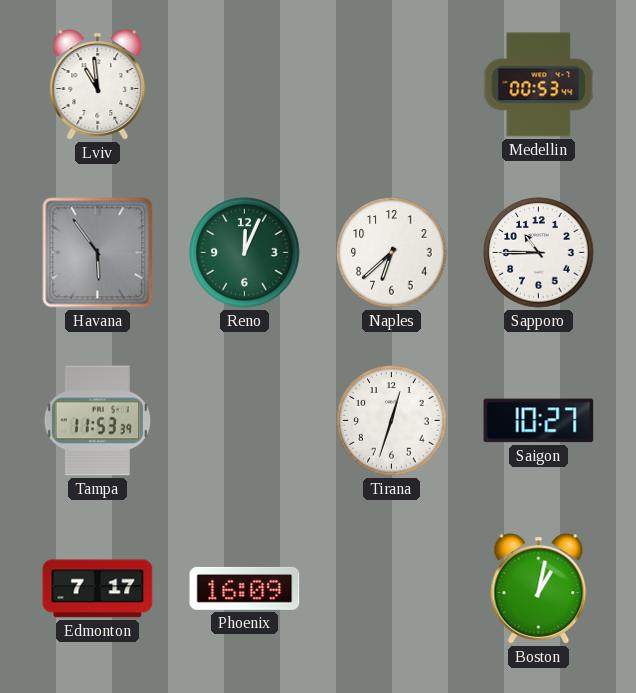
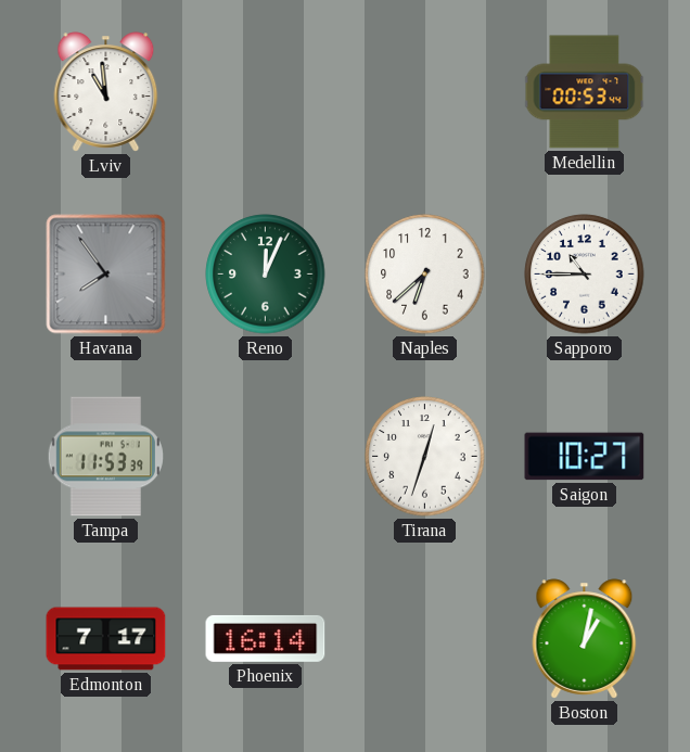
Havana: 5:54 -> 7:54
Phoenix: 16:09 -> 16:14
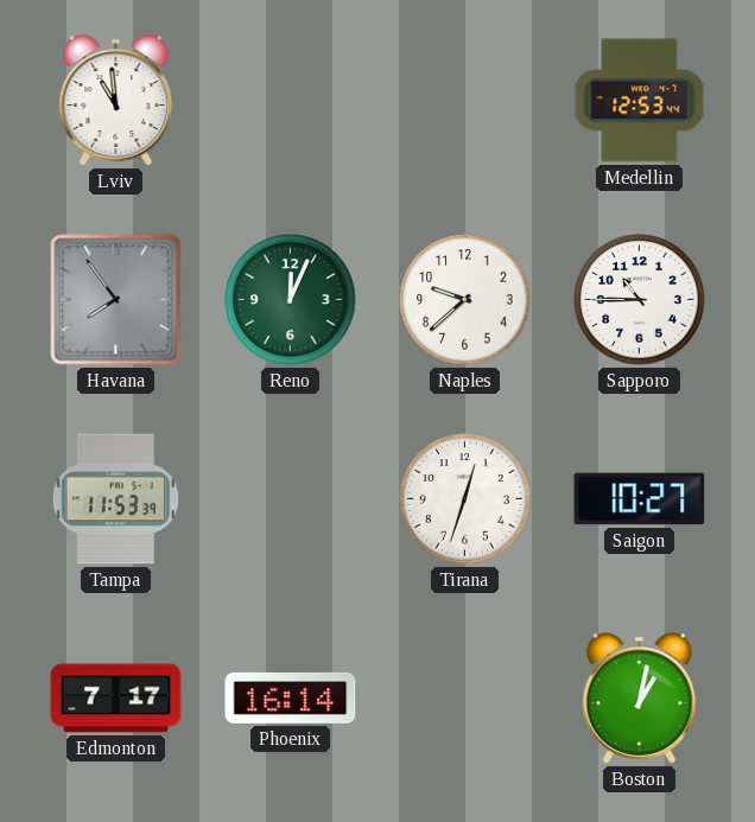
Medellin: 00:53 -> 12:53
Naples: 6:38 -> 9:38
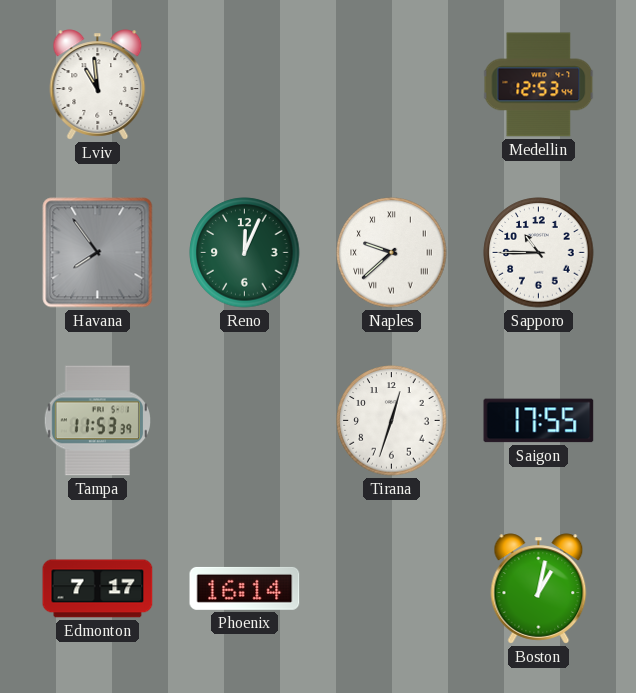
Naples numerals: Arabic -> Roman
Saigon: 10:27 -> 17:55
